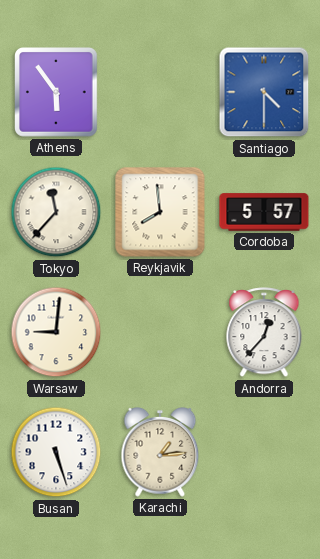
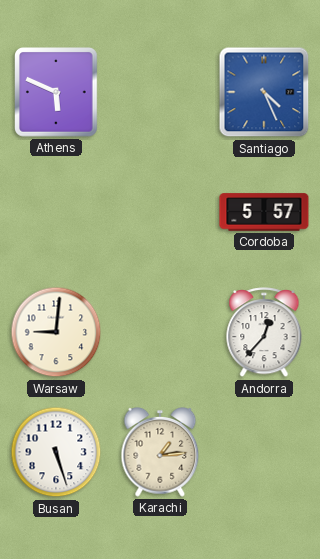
Athens: 5:54 -> 5:49
Santiago: 4:30 -> 4:26
Tokyo: 11:37 -> none
Reykjavik: 7:59 -> none
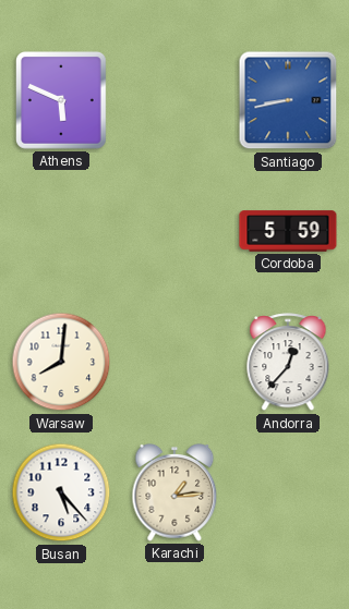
Santiago: 4:26 -> 8:43
Cordoba: 5:57 -> 5:59
Warsaw: 9:01 -> 8:01
Busan: 5:27 -> 5:23
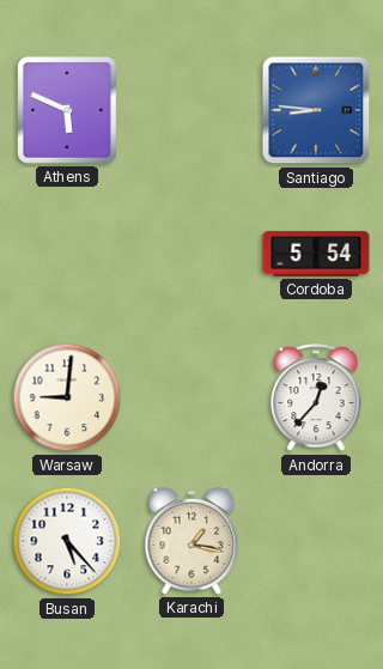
Santiago: 8:43 -> 8:46
Cordoba: 5:59 -> 5:54
Warsaw: 8:01 -> 9:01
Karachi: 1:14 -> 1:17
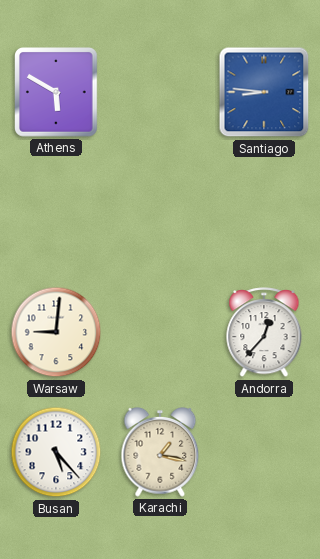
Athens: 5:49 -> 5:50
Cordoba: 5:54 -> none
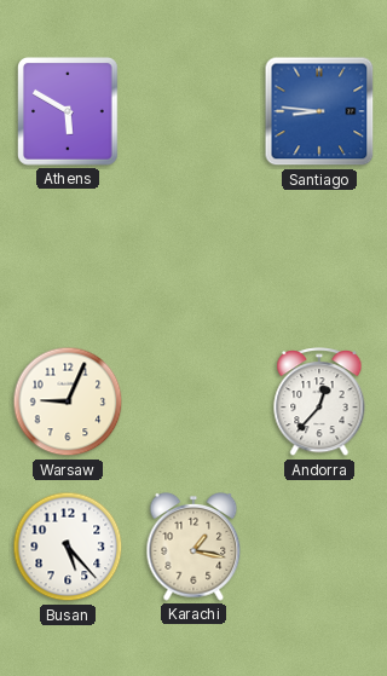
Warsaw: 9:01 -> 9:04
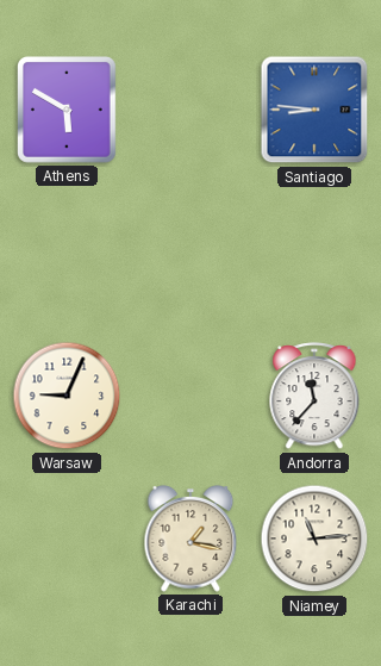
Andorra: 12:37 -> 11:37
Busan: 5:23 -> none
Niamey: none -> 11:14
